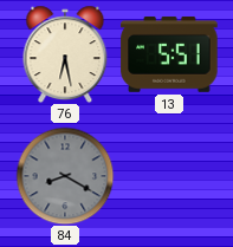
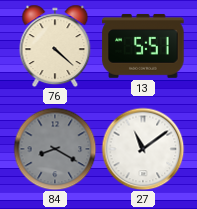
76: 6:28 -> 4:22
27: none -> 11:09
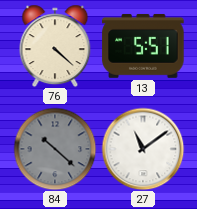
84: 8:20 -> 10:22
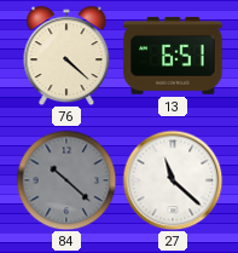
13: 5:51 -> 6:51
27: 11:09 -> 11:22
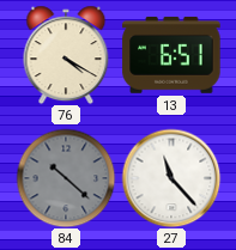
76: 4:22 -> 4:20
27: 11:22 -> 11:23
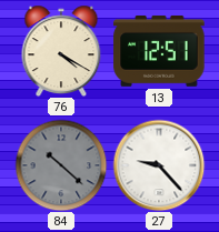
13: 6:51 -> 12:51
27: 11:23 -> 9:23
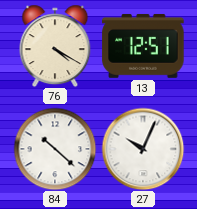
84 dial: grey -> white
27: 9:23 -> 10:04
